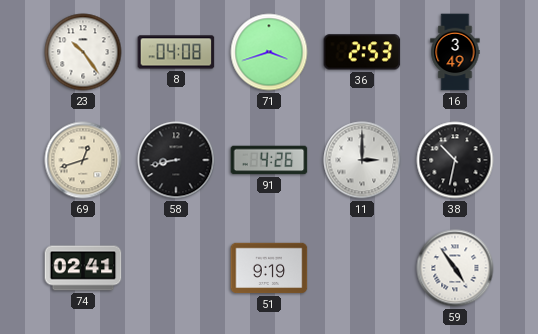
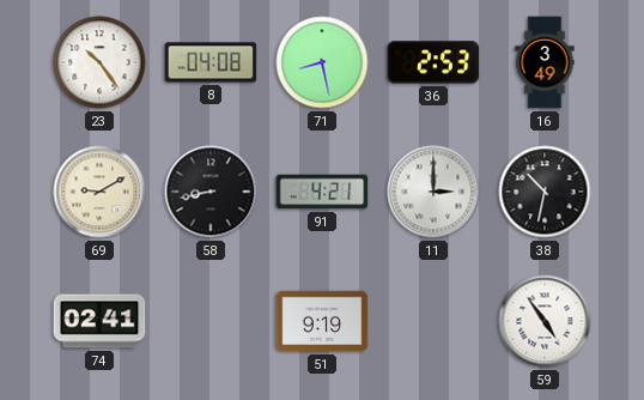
71: 3:42 -> 8:28
69: 12:42 -> 9:10
91: 4:26 -> 4:21
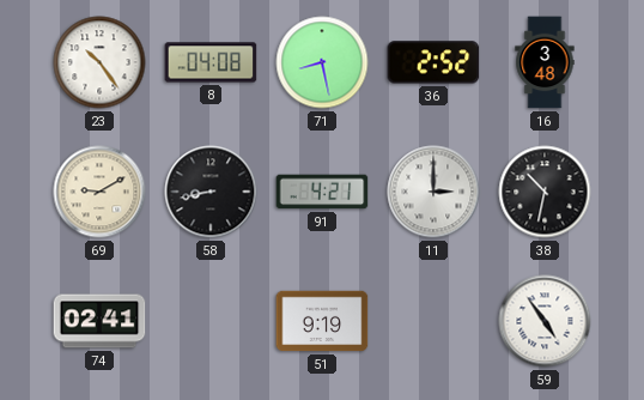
36: 2:53 -> 2:52
16: 3:49 -> 3:48
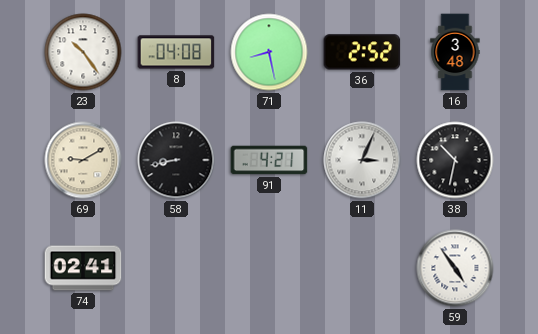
11: 3:00 -> 3:04
51: 9:19 -> none
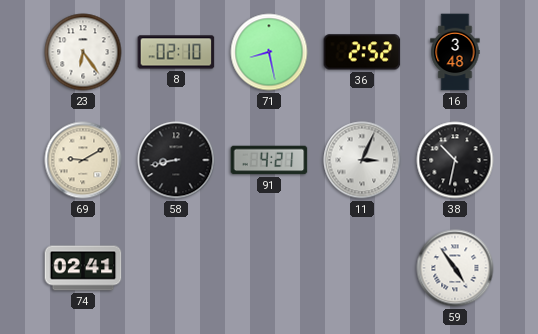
23: 10:24 -> 6:24
8: 04:08 -> 02:10
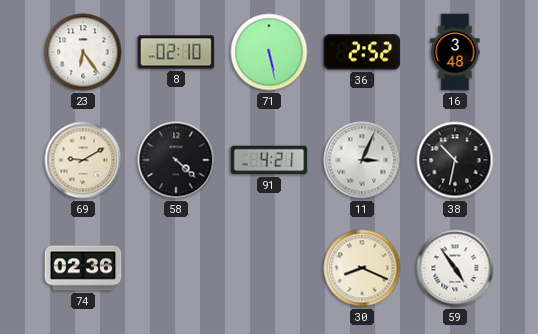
71: 8:28 -> 5:28
58: 8:43 -> 4:22
74: 02:41 -> 02:36
30: none -> 8:19
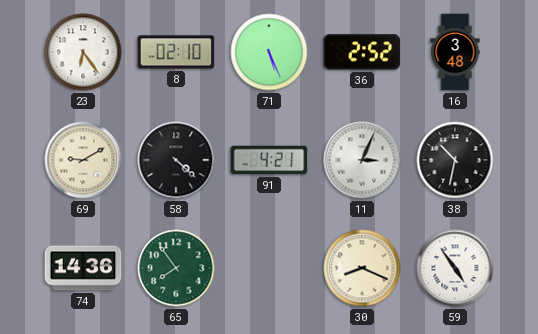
71: 5:28 -> 5:26
74: 02:36 -> 14:36
65: none -> 7:54
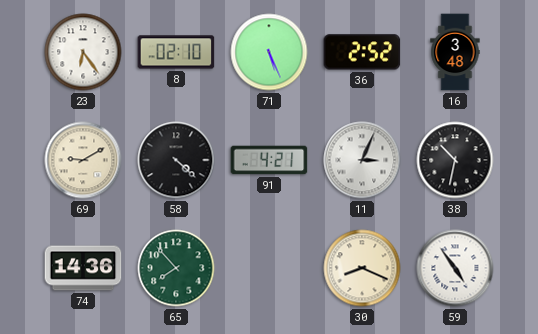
65: 7:54 -> 7:53
